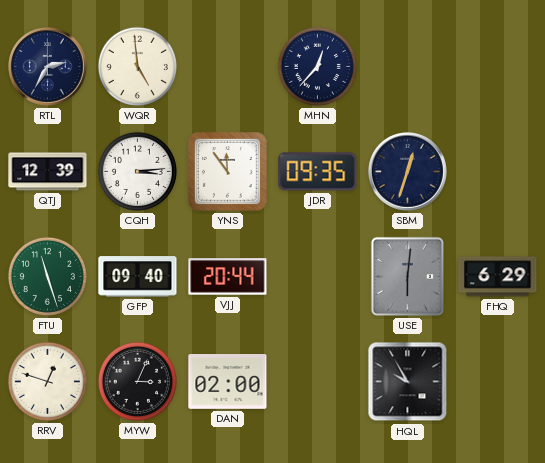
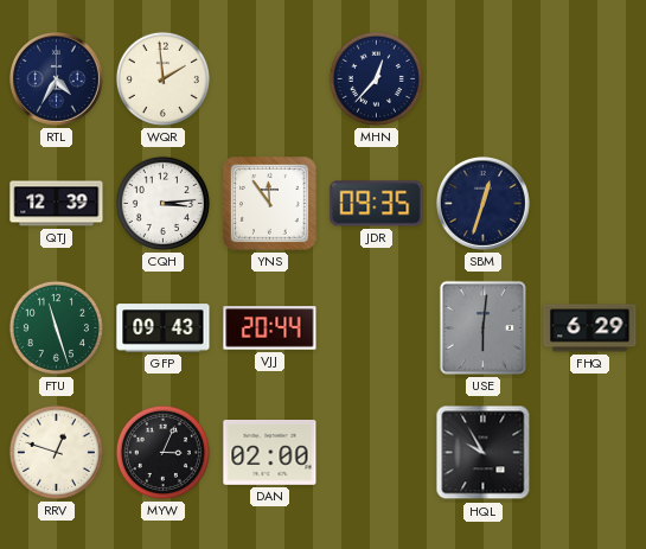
RTL: 2:35 -> 4:35
WQR: 4:59 -> 1:59
GFP: 09:40 -> 09:43
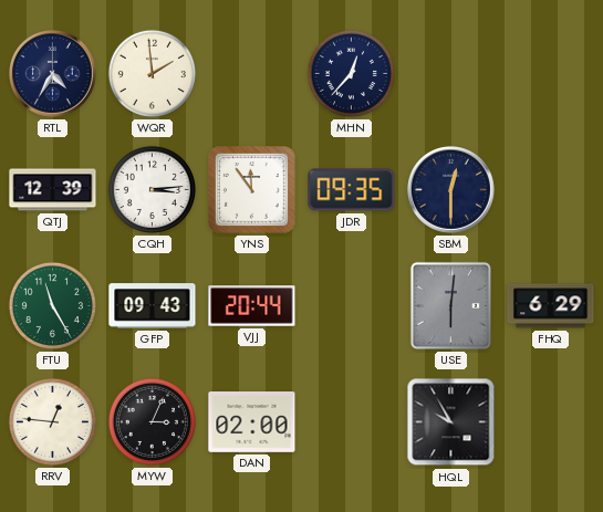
SBM: 12:33 -> 12:30
FTU: 11:27 -> 11:25
RRV: 12:48 -> 12:46
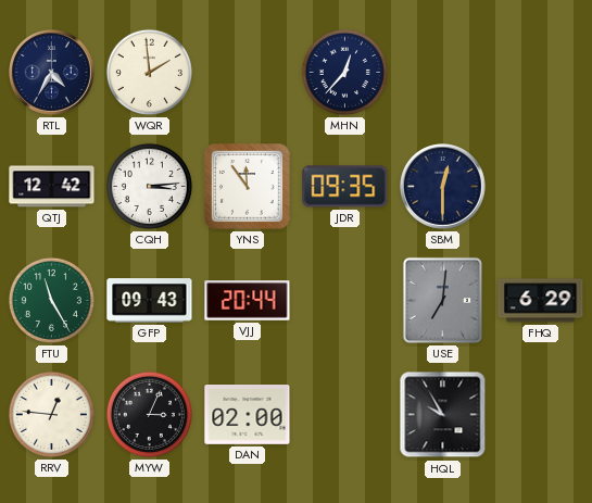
QTJ: 12:39 -> 12:42
USE: 6:01 -> 7:01
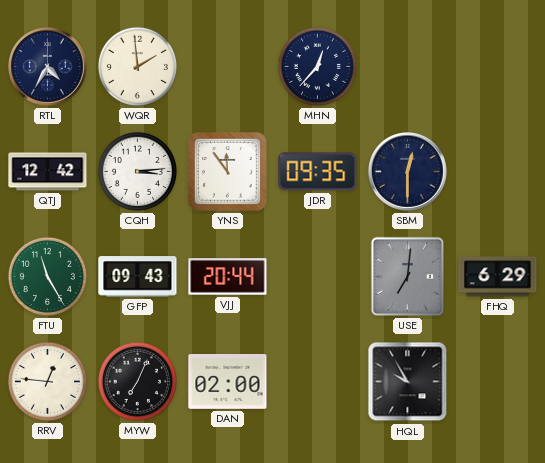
MYW: 3:04 -> 7:04
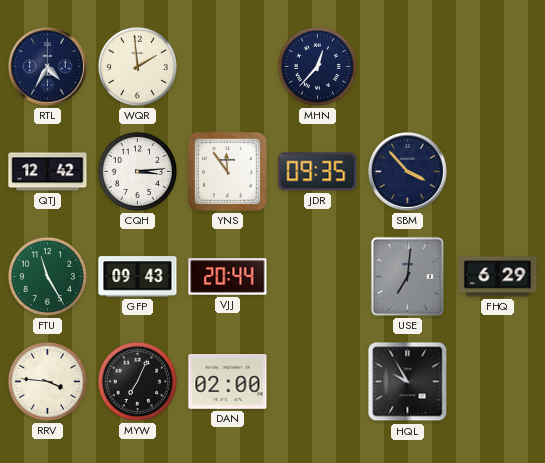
SBM: 12:30 -> 3:53
RRV: 12:46 -> 3:46
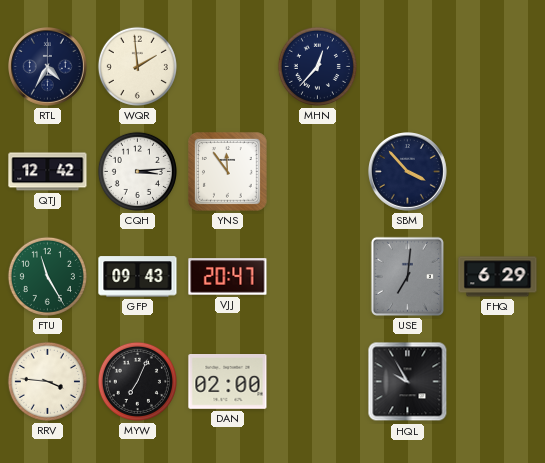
JDR: 09:35 -> none
VJJ: 20:44 -> 20:47
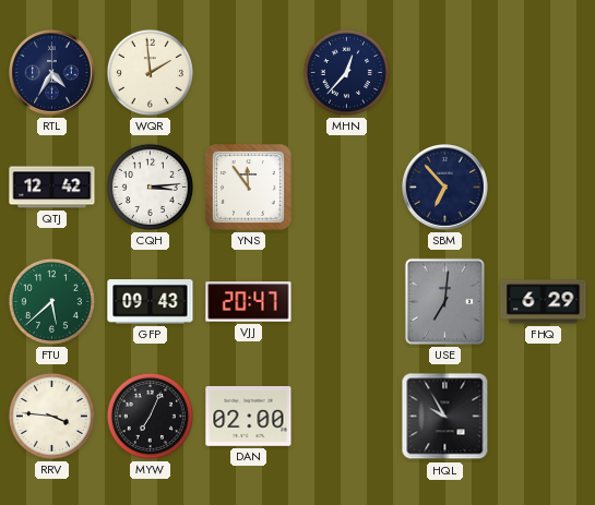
SBM: 3:53 -> 6:53
FTU: 11:25 -> 5:38
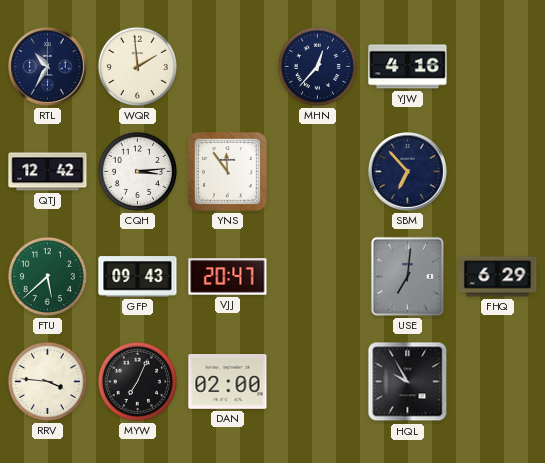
RTL: 4:35 -> 10:35
YJW: none -> 4:16
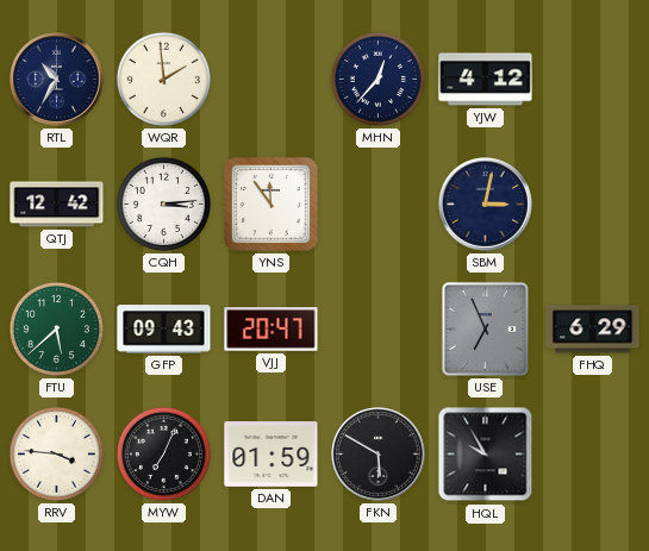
YJW: 4:16 -> 4:12
SBM: 6:53 -> 3:02
USE: 7:01 -> 6:56
DAN: 02:00 -> 01:59
FKN: none -> 5:50
